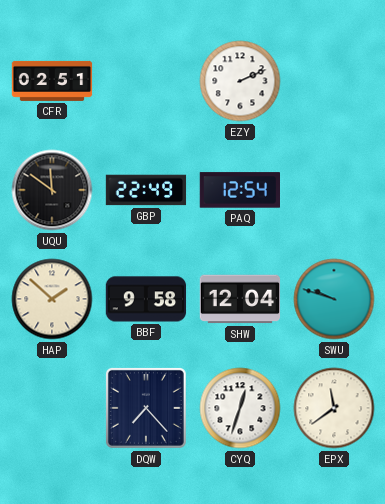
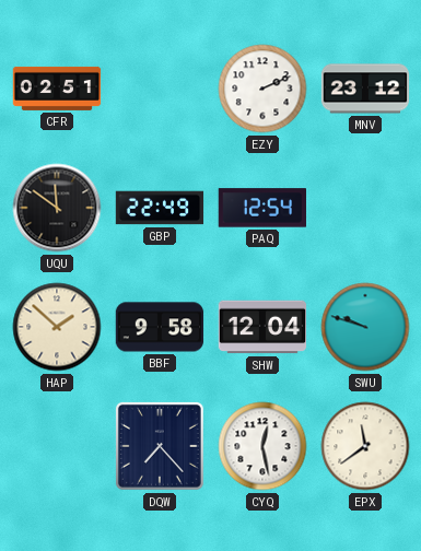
MNV: none -> 23:12
CYQ: 12:33 -> 12:28
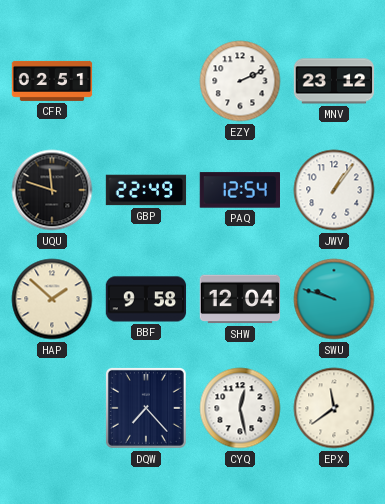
UQU: 11:51 -> 11:48
JWV: none -> 1:06
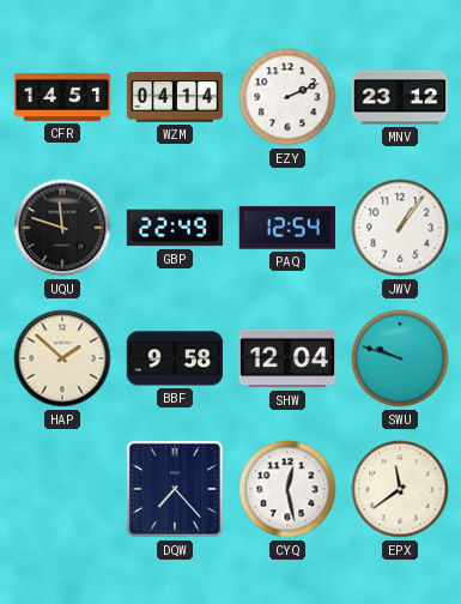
CFR: 02:51 -> 14:51
WZM: none -> 04:14
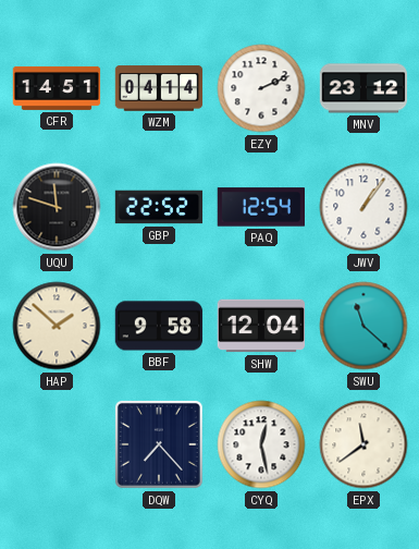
GBP: 22:49 -> 22:52
SWU: 9:48 -> 11:22
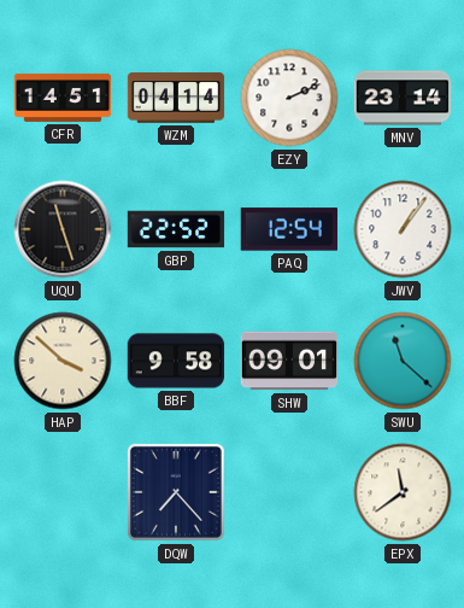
MNV: 23:12 -> 23:14
UQU: 11:48 -> 11:27
HAP: 1:52 -> 3:52
SHW: 12:04 -> 09:01
CYQ: 12:28 -> none
